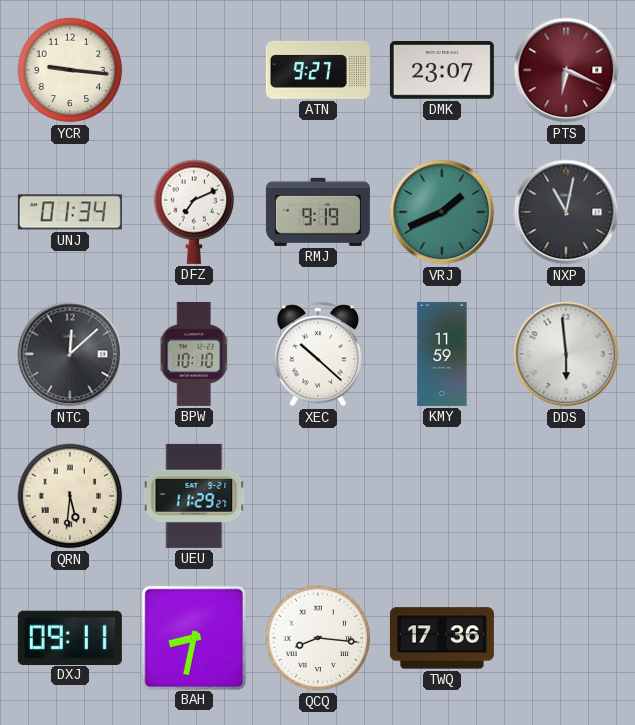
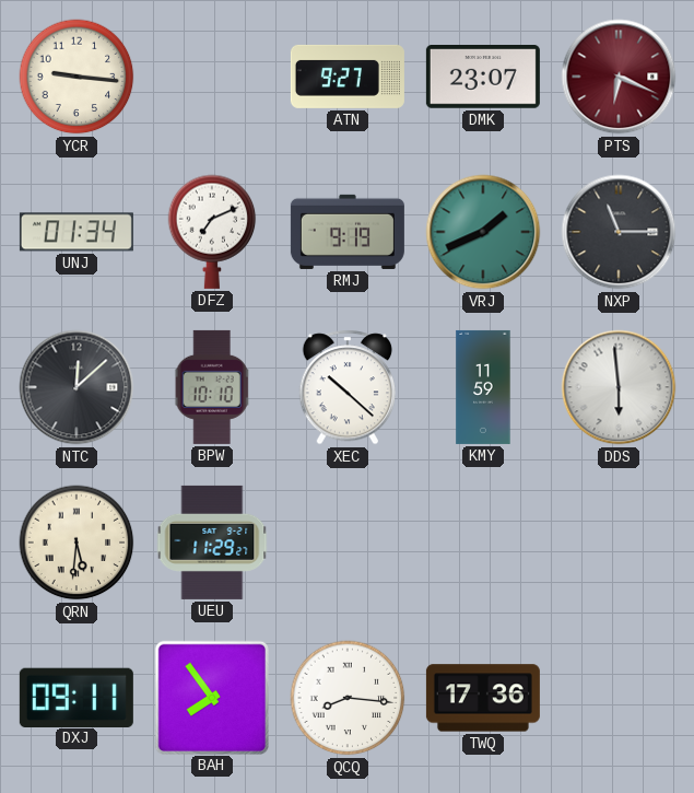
NXP: 11:02 -> 11:15
BAH: 8:32 -> 7:54
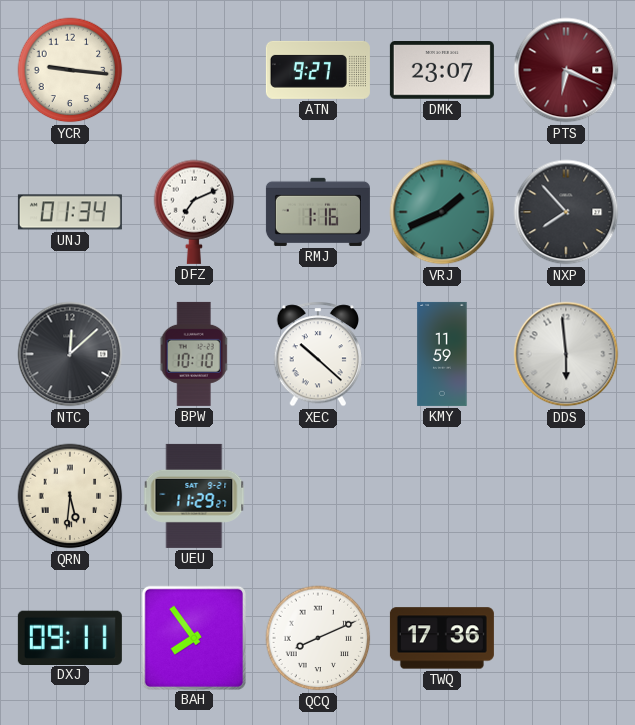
RMJ: 9:19 -> 1:16
NXP: 11:15 -> 7:53
QCQ: 8:16 -> 8:11
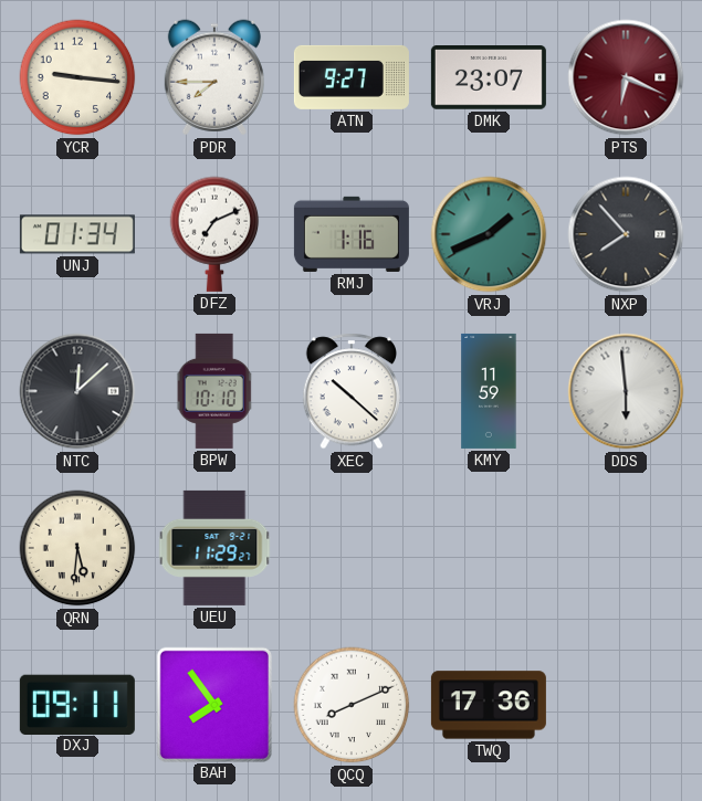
PDR: none -> 7:45
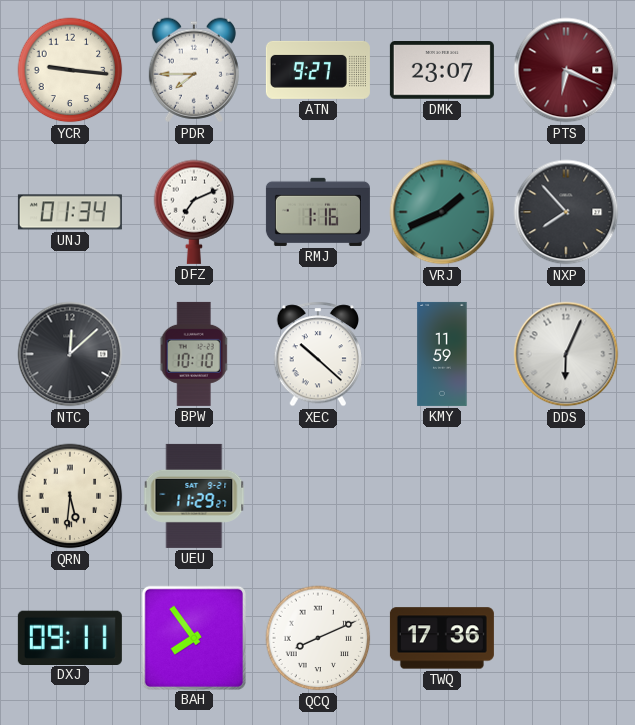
DDS: 5:59 -> 6:04
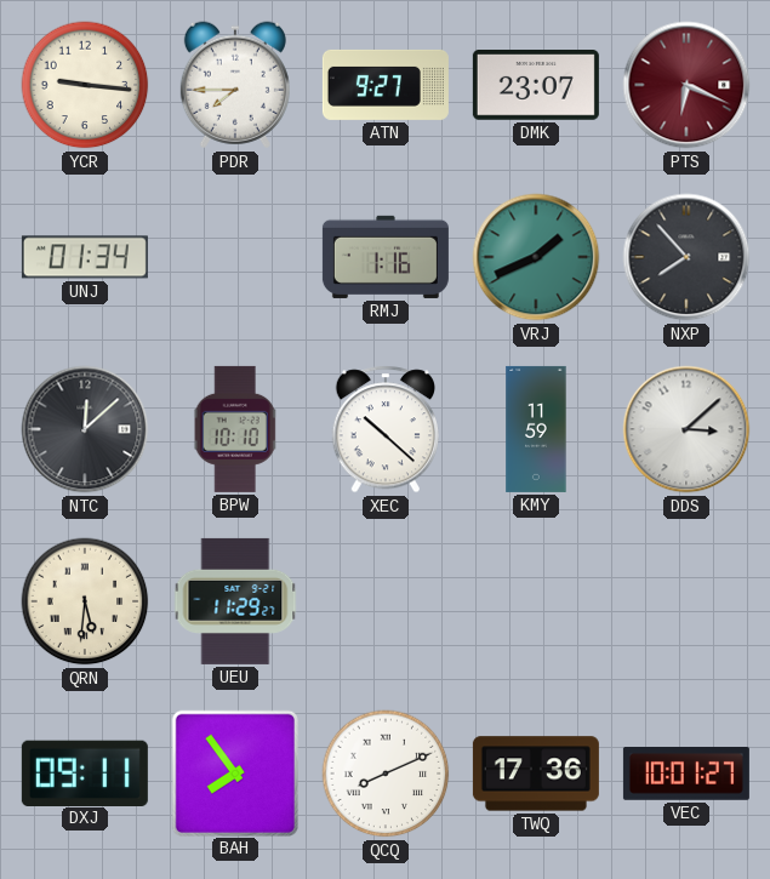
DFZ: 7:11 -> none
DDS: 6:04 -> 3:08
VEC: none -> 10:01
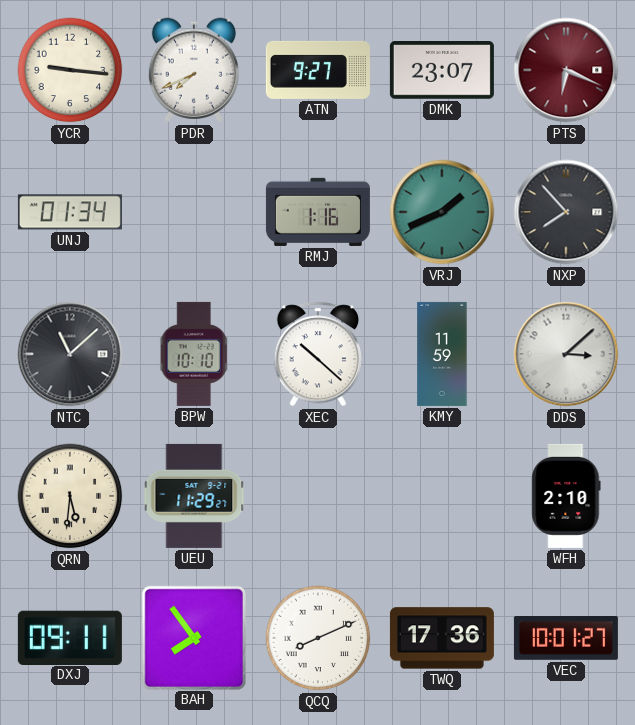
PDR: 7:45 -> 7:41
NTC: 12:08 -> 11:08
WFH: none -> 2:10
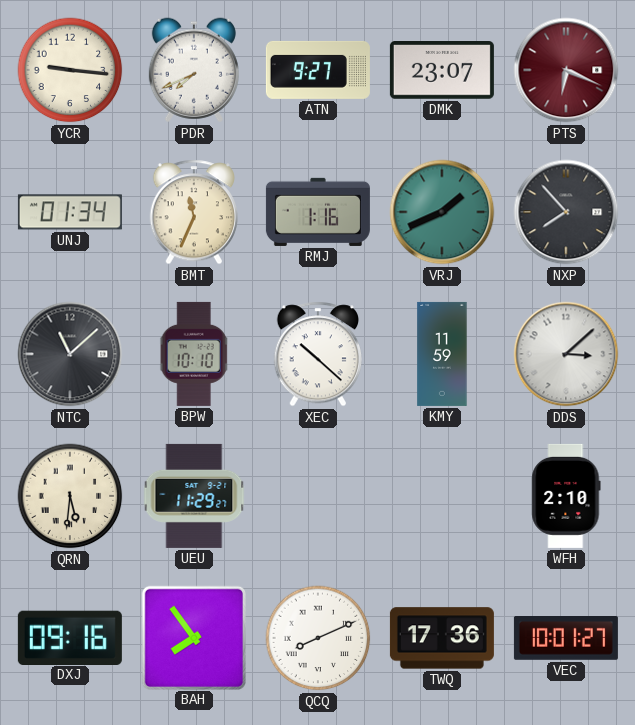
BMT: none -> 11:34
DXJ: 09:11 -> 09:16
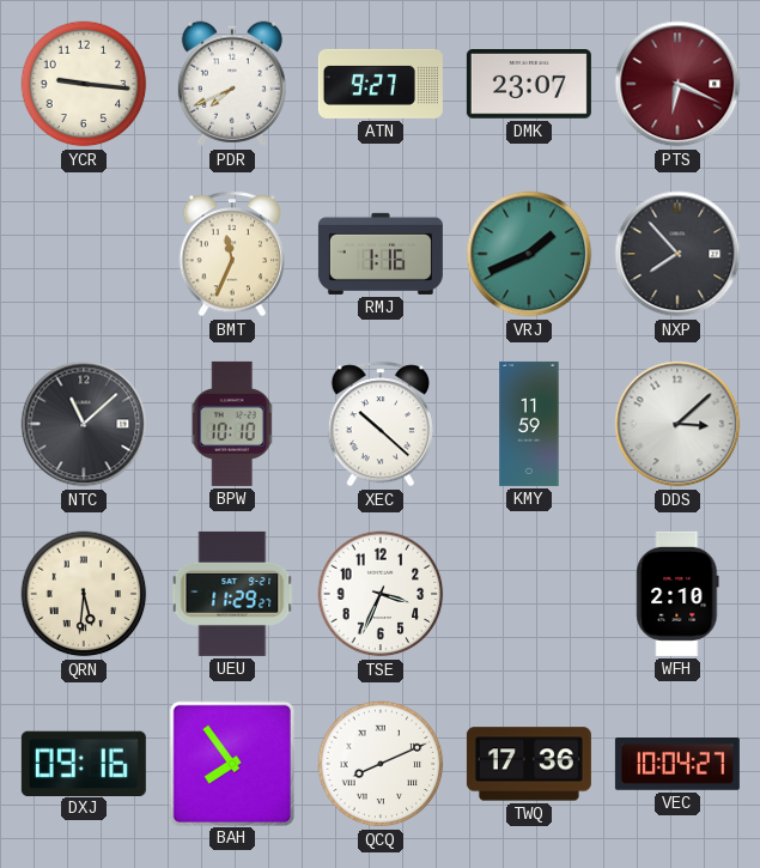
UNJ: 01:34 -> none
TSE: none -> 3:34
VEC: 10:01 -> 10:04
